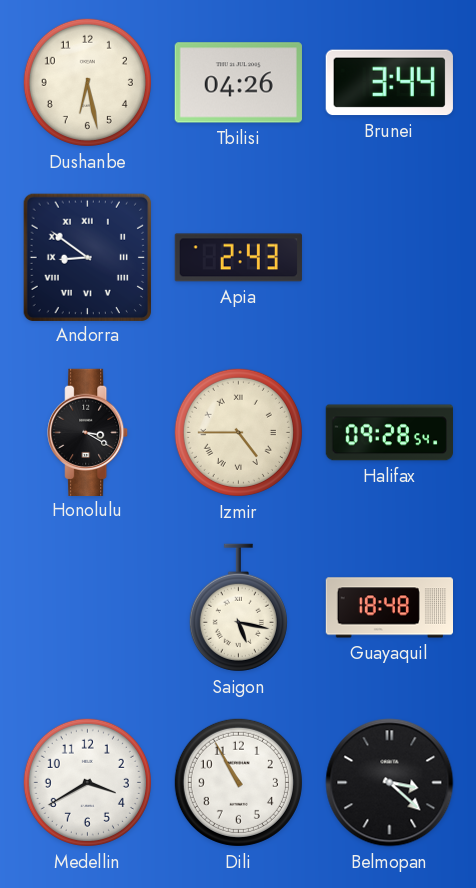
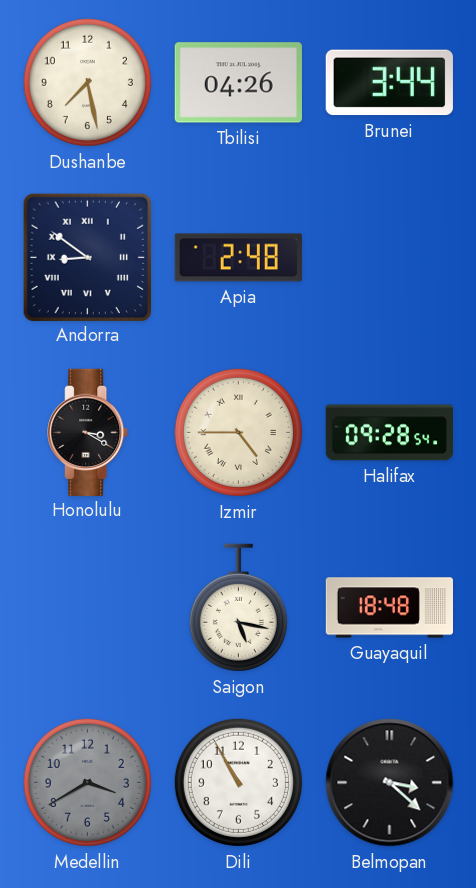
Dushanbe: 6:28 -> 7:28
Apia: 2:43 -> 2:48
Medellin dial: white -> grey
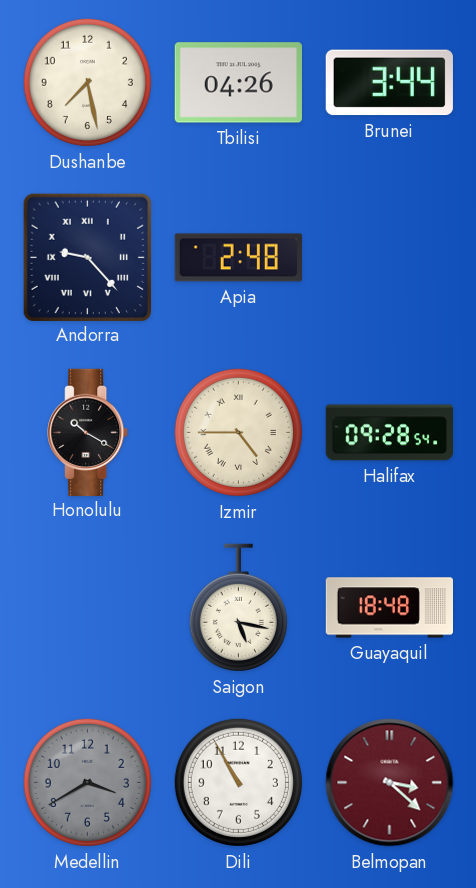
Andorra: 8:51 -> 9:23
Honolulu: 3:20 -> 10:20
Belmopan dial: black -> burgundy
